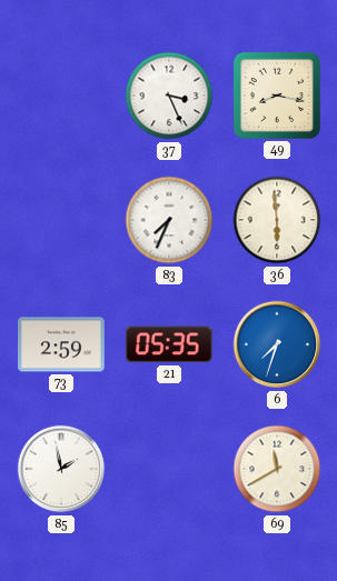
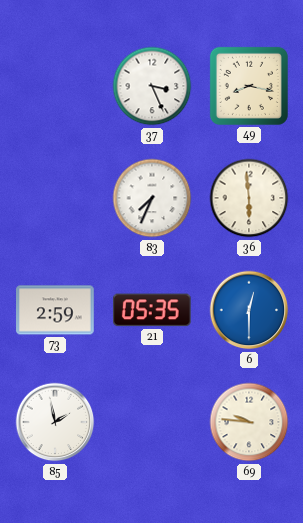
6: 7:33 -> 12:30
69: 11:40 -> 9:46
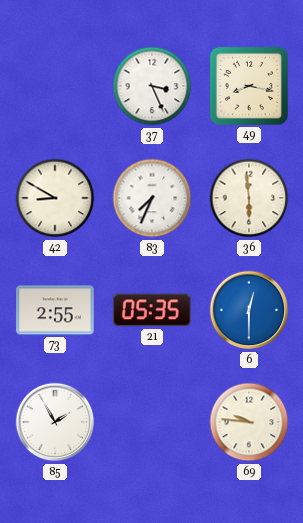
42: none -> 8:50
73: 2:59 -> 2:55
85: 1:58 -> 1:55
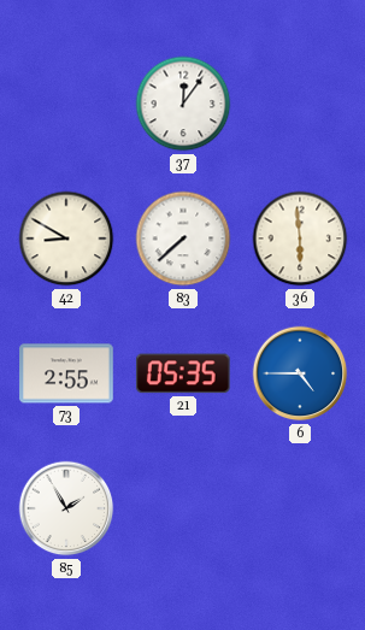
37: 3:26 -> 12:06
49: 8:17 -> none
83: 7:34 -> 7:38
6: 12:30 -> 4:45
69: 9:46 -> none
